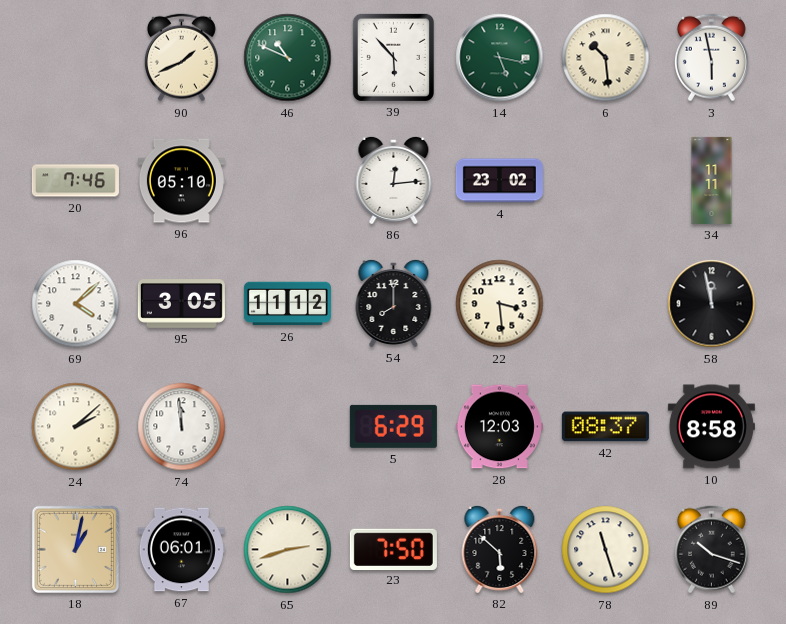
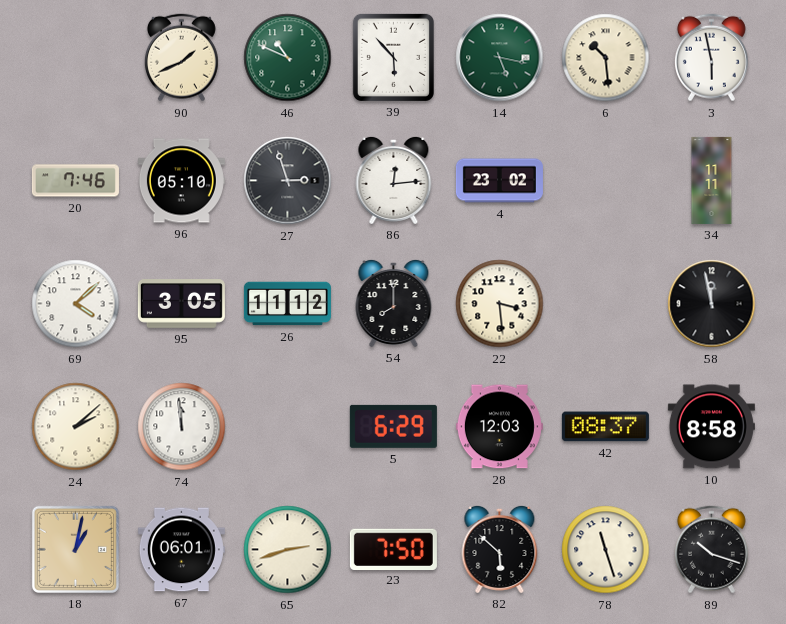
27: none -> 2:57
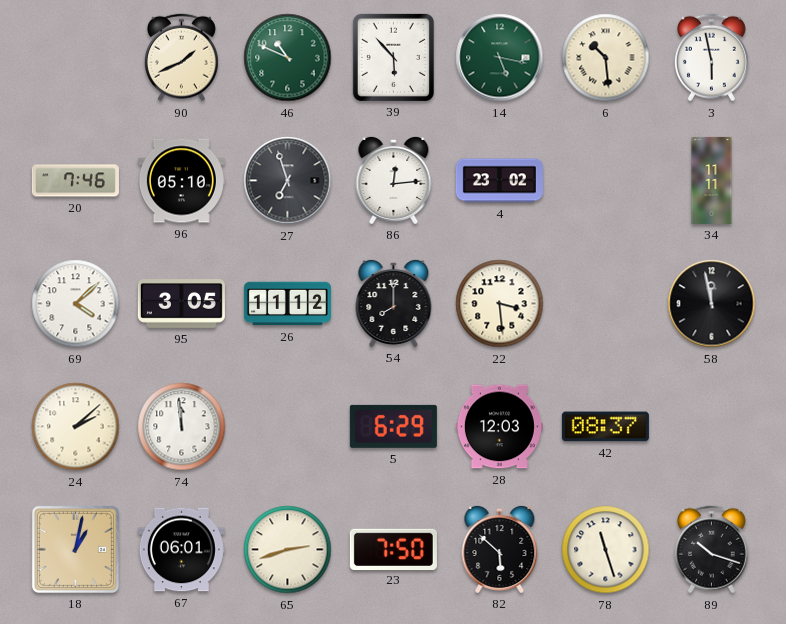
27: 2:57 -> 6:57
10: 8:58 -> none
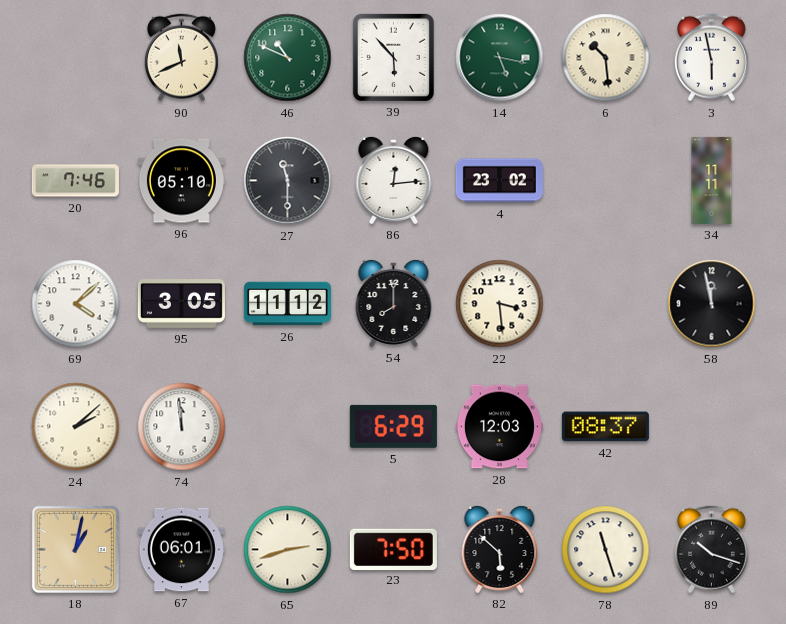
90: 1:41 -> 11:41
27: 6:57 -> 11:30
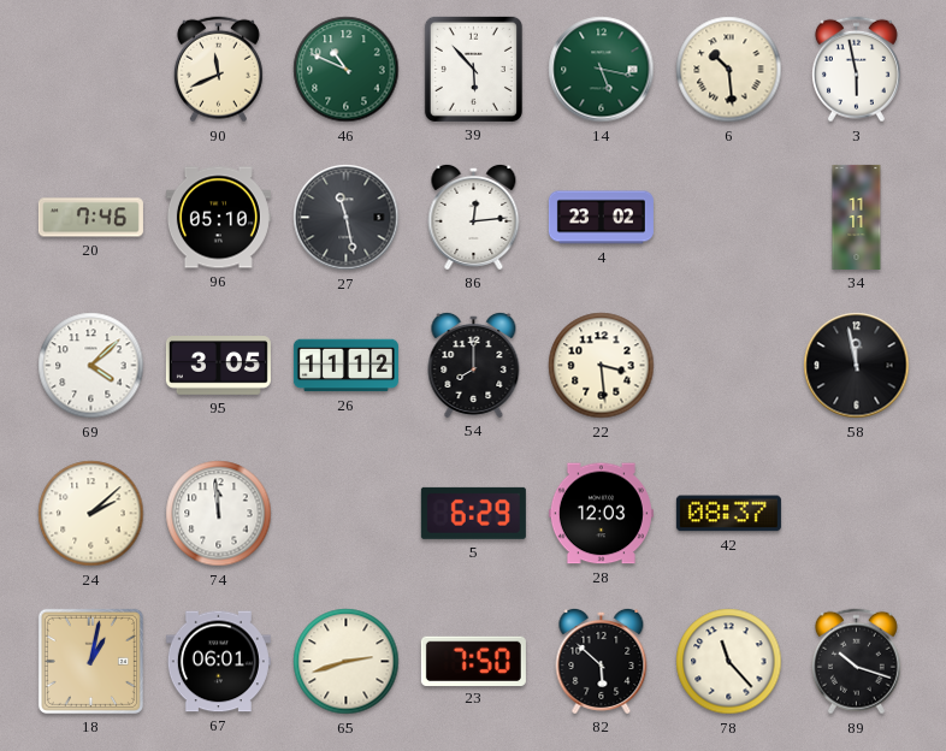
27: 11:30 -> 11:28
78: 11:27 -> 11:23
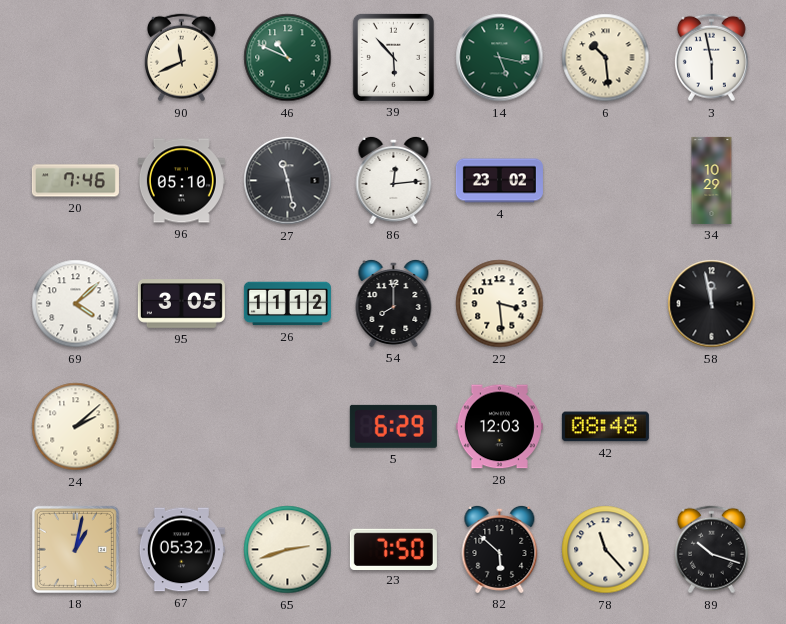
34: 11:11 -> 10:29
74: 11:59 -> none
42: 08:37 -> 08:48
67: 06:01 -> 05:32
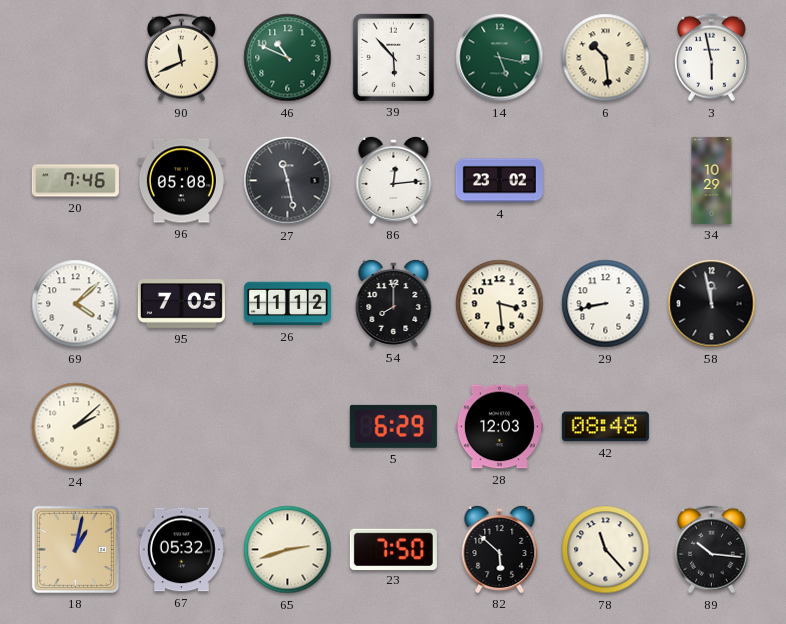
96: 05:10 -> 05:08
95: 3:05 -> 7:05
29: none -> 8:43
89: 10:18 -> 10:16
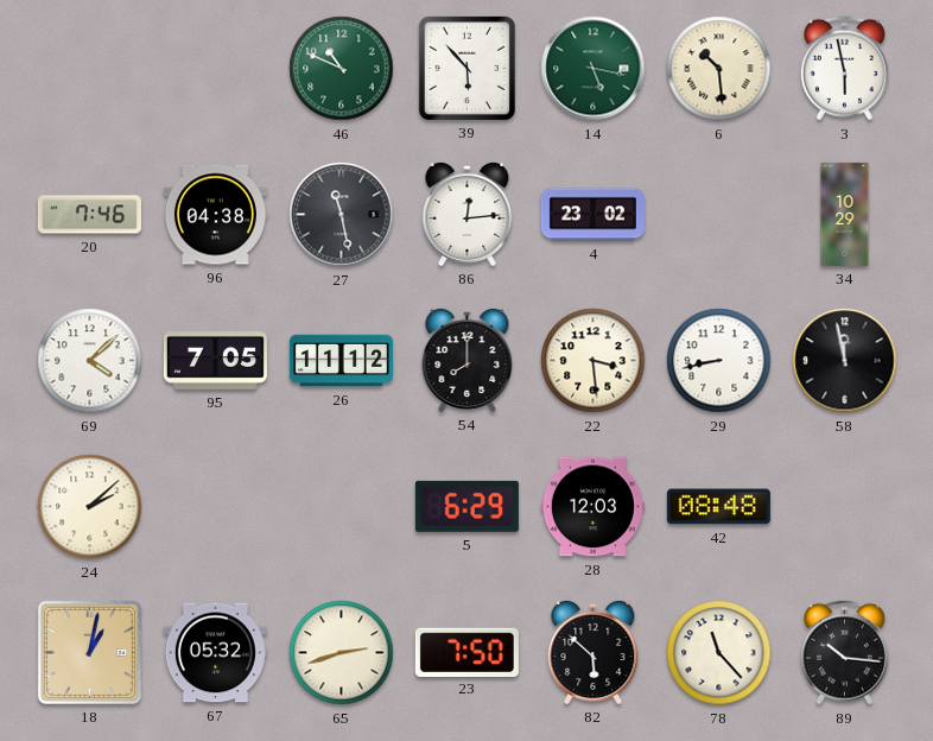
90: 11:41 -> none
96: 05:08 -> 04:38
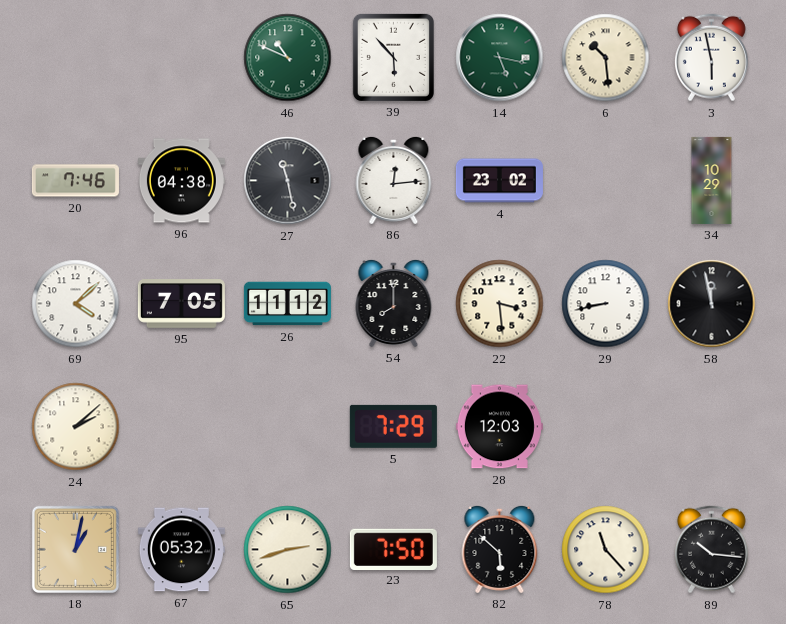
5: 6:29 -> 7:29
42: 08:48 -> none
